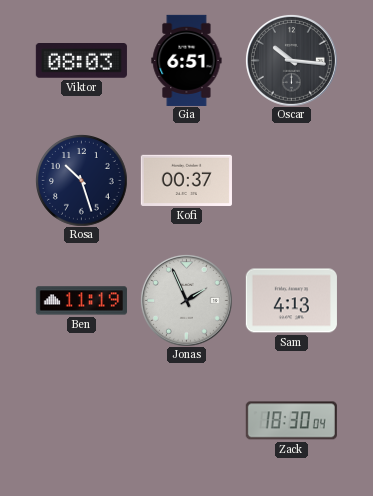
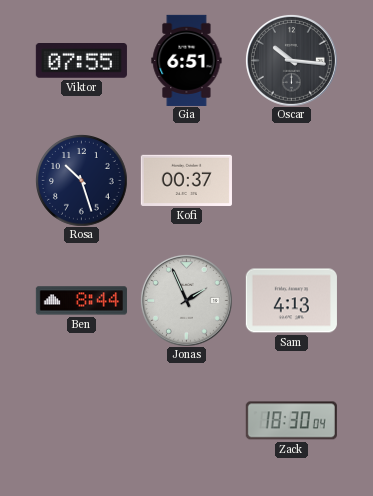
Viktor: 08:03 -> 07:55
Ben: 11:19 -> 8:44
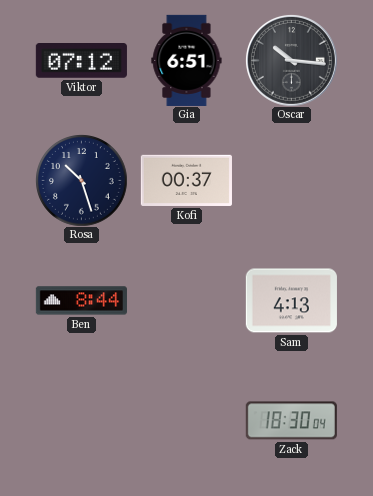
Viktor: 07:55 -> 07:12
Jonas: 1:56 -> none
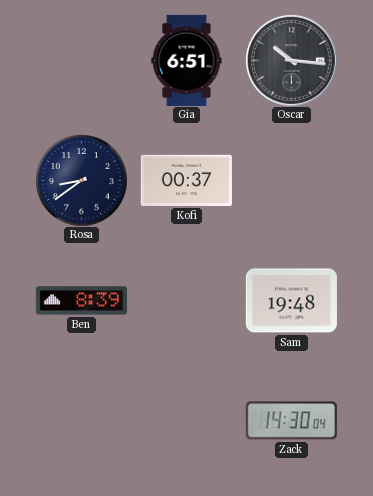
Viktor: 07:12 -> none
Rosa: 10:27 -> 8:39
Ben: 8:44 -> 8:39
Sam: 4:13 -> 19:48
Zack: 18:30 -> 14:30
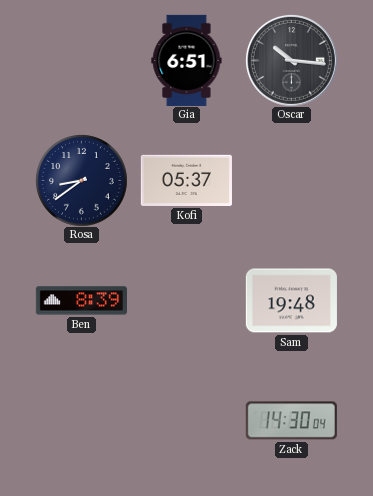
Kofi: 00:37 -> 05:37
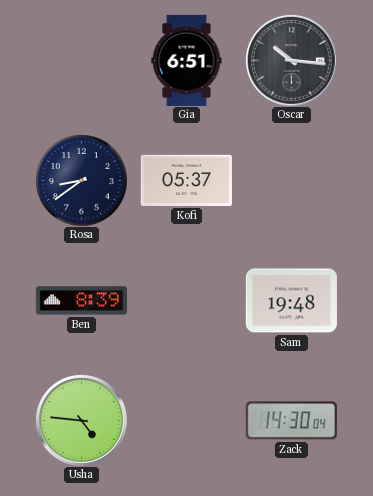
Usha: none -> 4:46
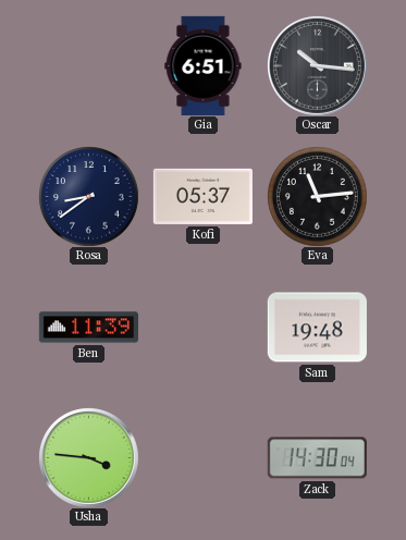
Eva: none -> 11:14
Ben: 8:39 -> 11:39
Usha: 4:46 -> 3:46
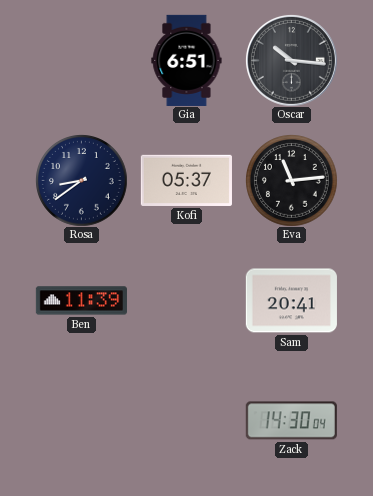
Sam: 19:48 -> 20:41
Usha: 3:46 -> none
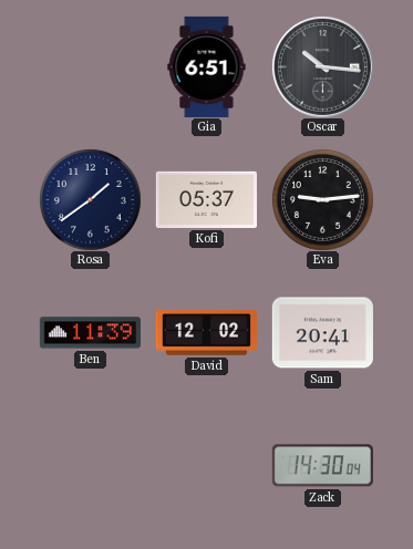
Rosa: 8:39 -> 1:39
Eva: 11:14 -> 9:14
David: none -> 12:02
